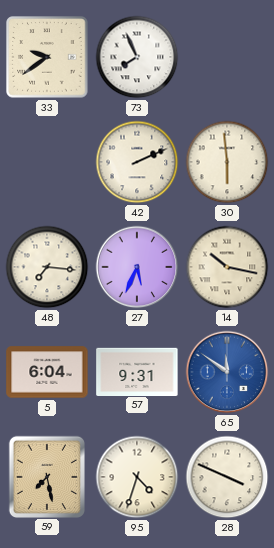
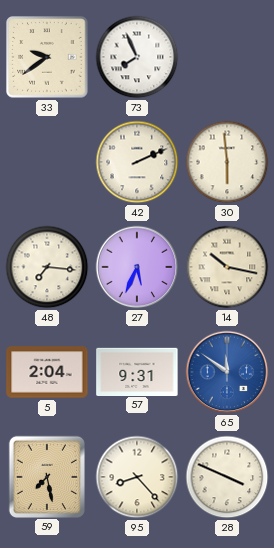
5: 6:04 -> 2:04
95: 4:33 -> 8:23
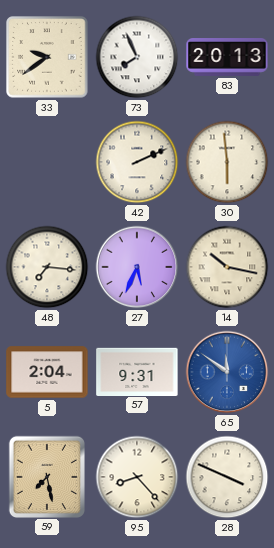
83: none -> 20:13
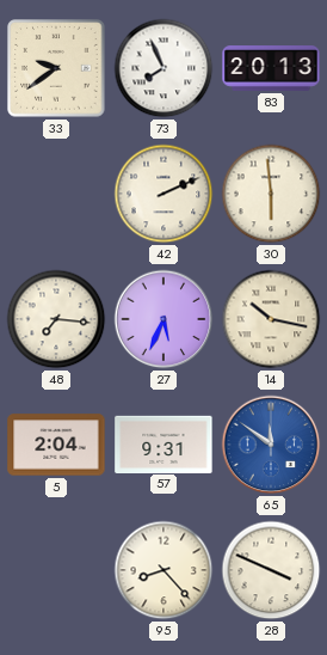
59: 7:28 -> none
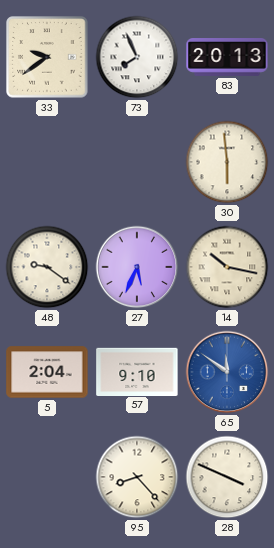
42: 2:11 -> none
48: 7:16 -> 9:21
57: 9:31 -> 9:10
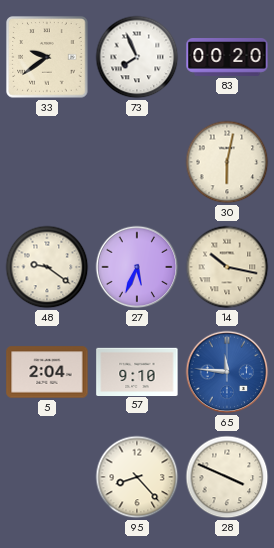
83: 20:13 -> 00:20
30: 5:59 -> 6:02
65: 11:51 -> 11:46
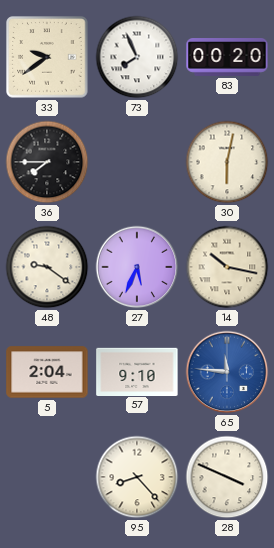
36: none -> 7:45
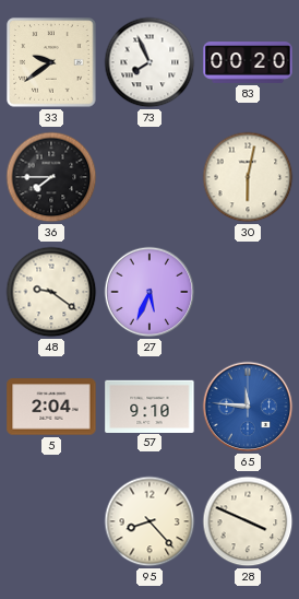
14: 10:17 -> none
